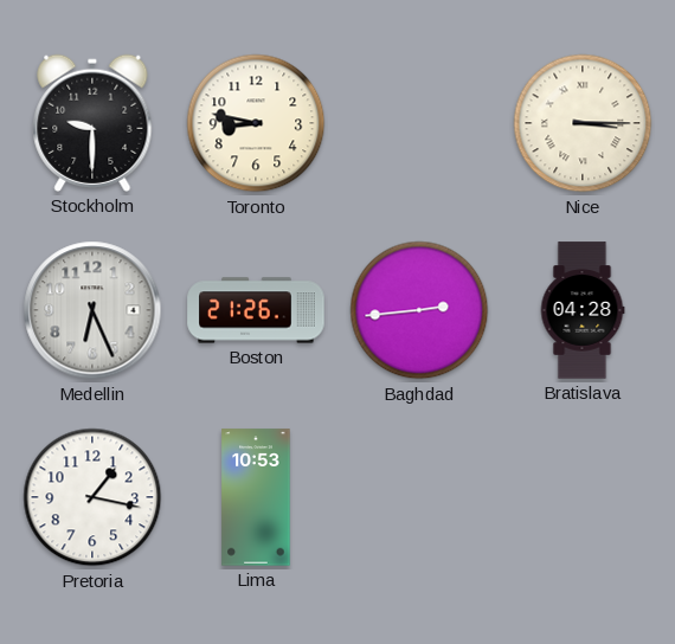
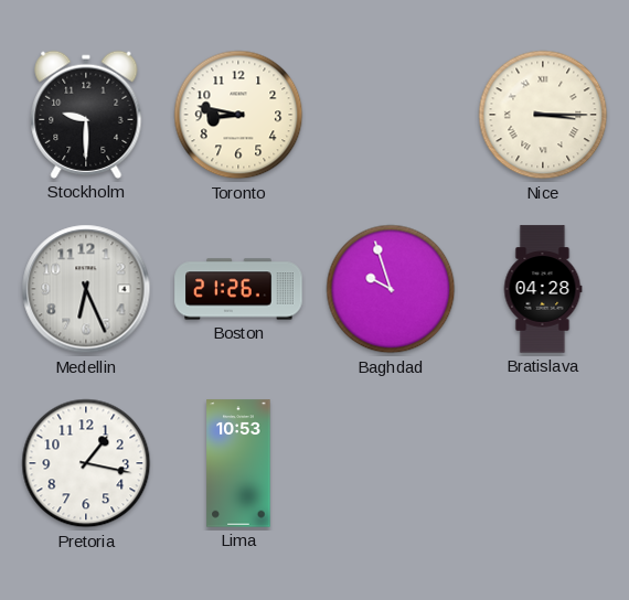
Baghdad: 2:44 -> 9:57
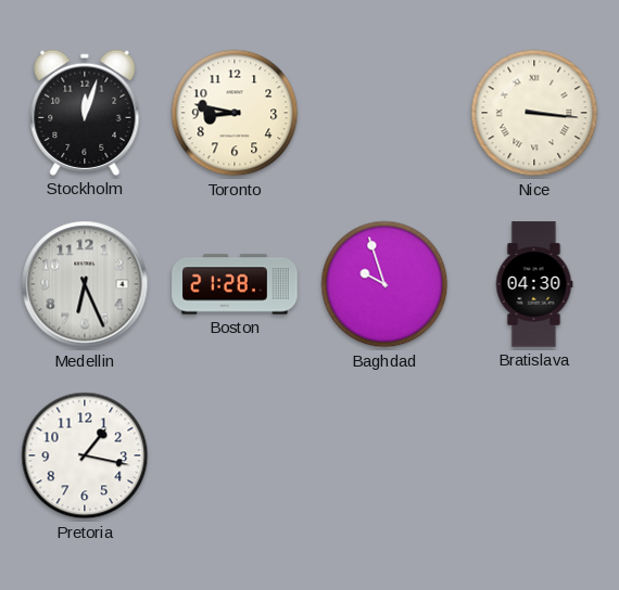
Stockholm: 9:30 -> 12:03
Nice: 3:15 -> 3:16
Boston: 21:26 -> 21:28
Bratislava: 04:28 -> 04:30
Lima: 10:53 -> none
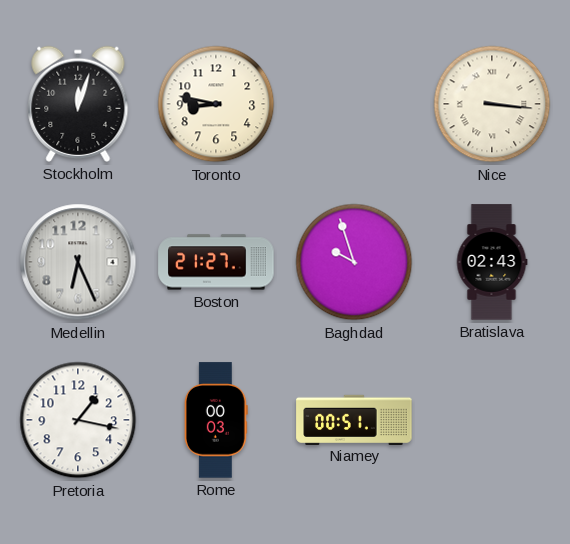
Boston: 21:28 -> 21:27
Bratislava: 04:30 -> 02:43
Rome: none -> 00:03
Niamey: none -> 00:51
